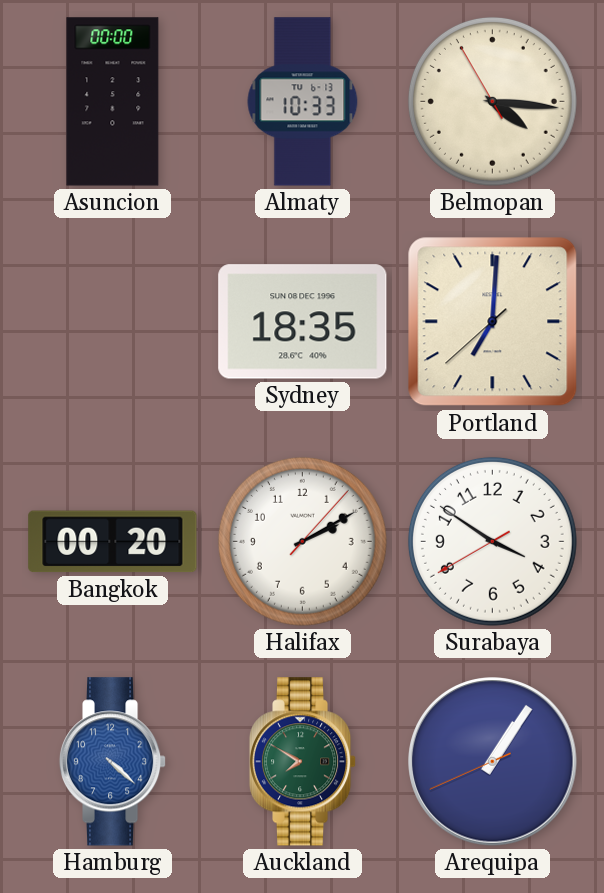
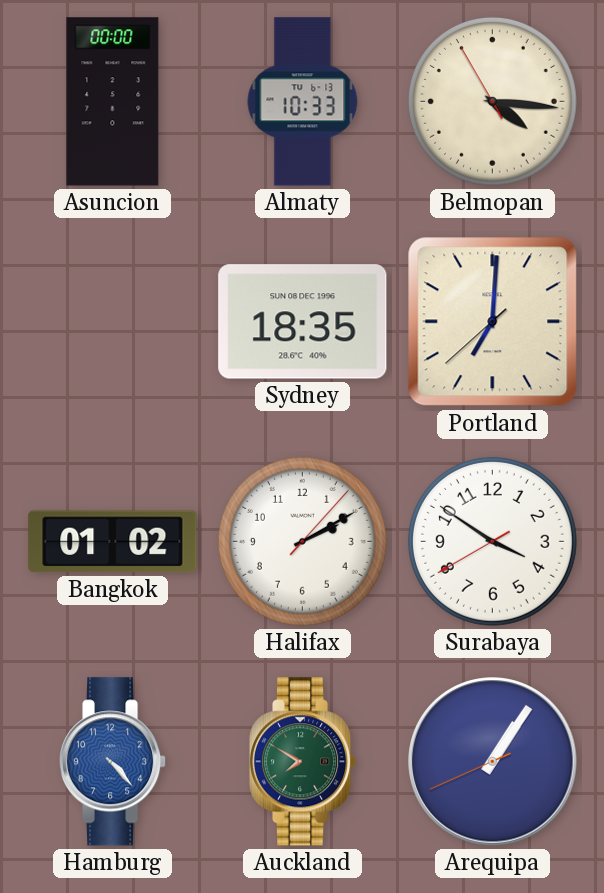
Bangkok: 00:20 -> 01:02
Hamburg: 4:22 -> 4:23
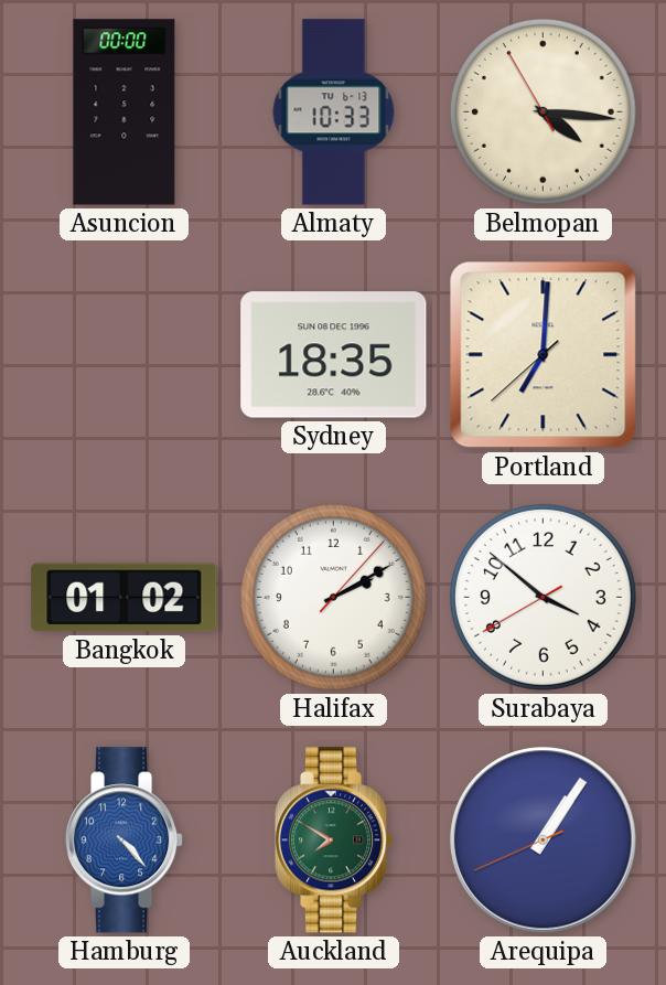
Surabaya: 3:50 -> 3:51
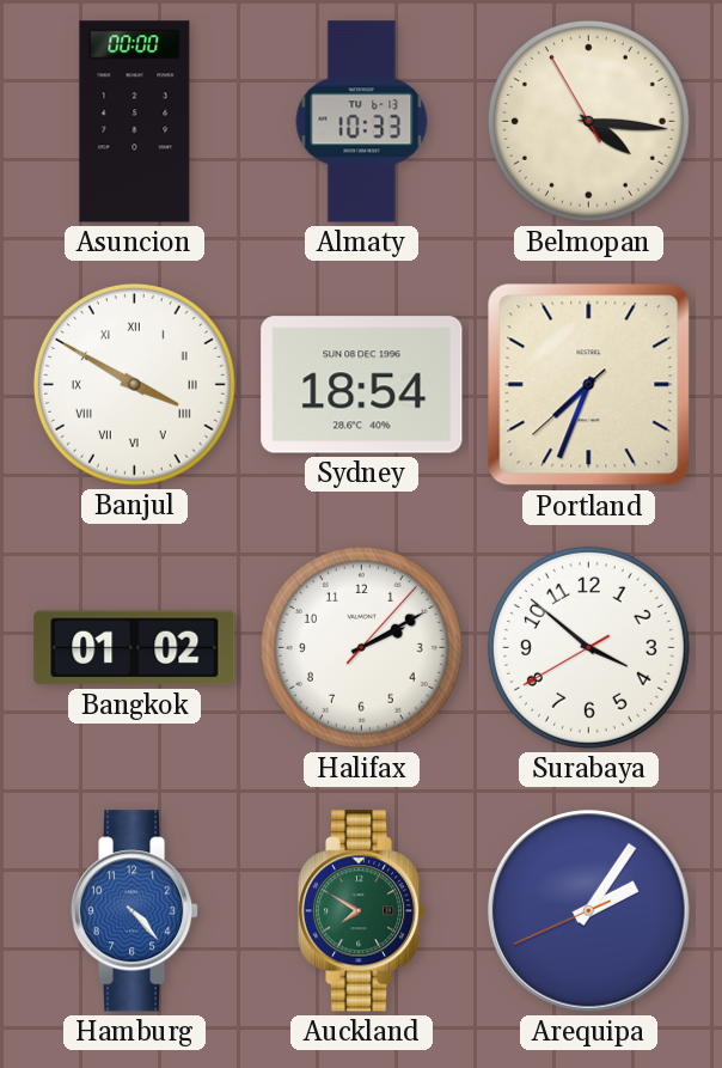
Banjul: none -> 3:50
Sydney: 18:35 -> 18:54
Portland: 7:00 -> 7:33
Arequipa: 1:05 -> 2:05
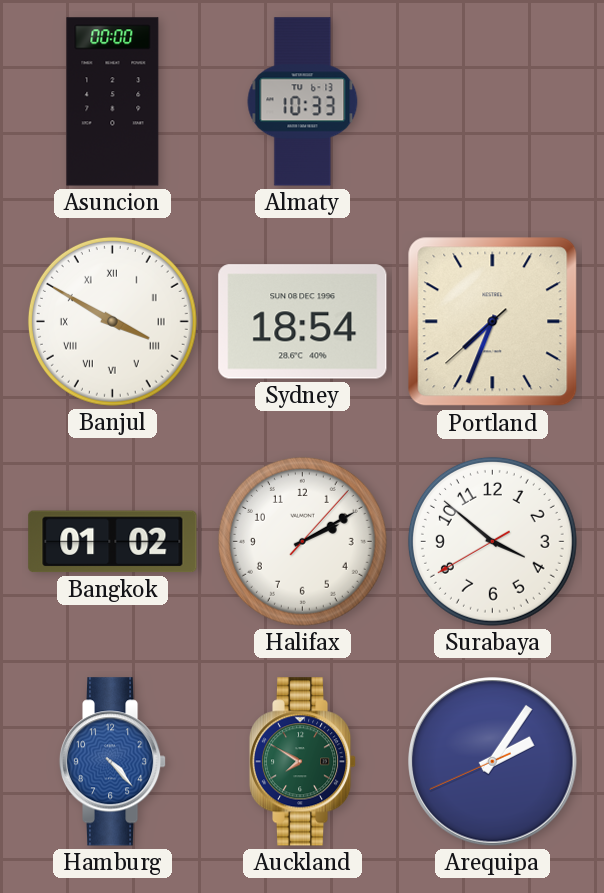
Belmopan: 4:15 -> none
